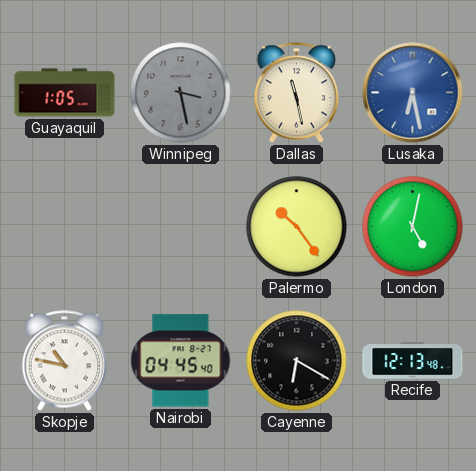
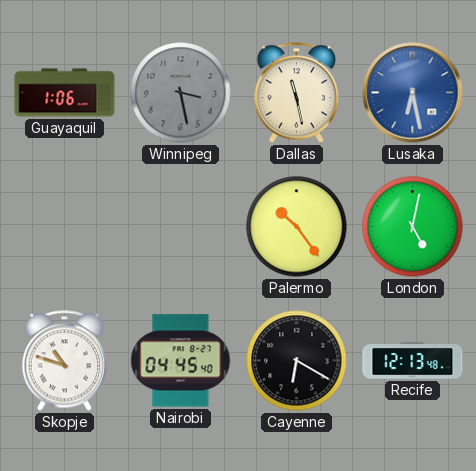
Guayaquil: 1:05 -> 1:06
Skopje: 10:47 -> 10:48
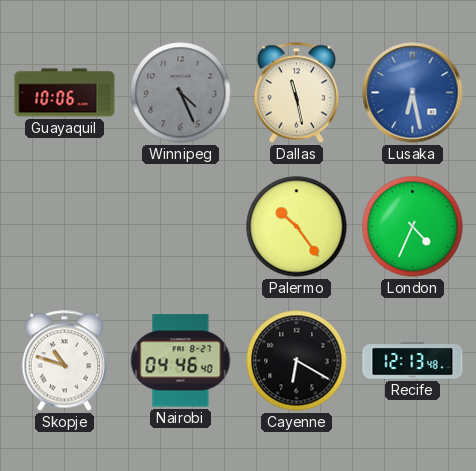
Guayaquil: 1:06 -> 10:06
Winnipeg: 3:28 -> 4:26
London: 5:02 -> 4:34
Nairobi: 04:45 -> 04:46
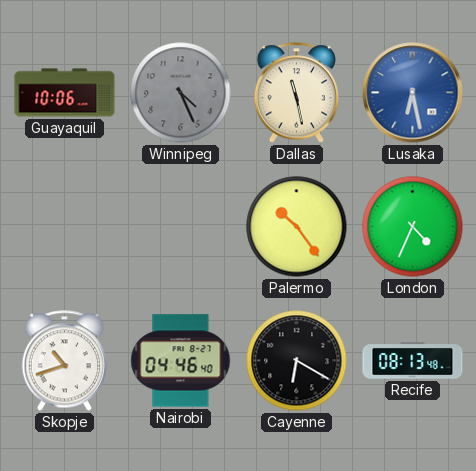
Skopje: 10:48 -> 10:42
Recife: 12:13 -> 08:13
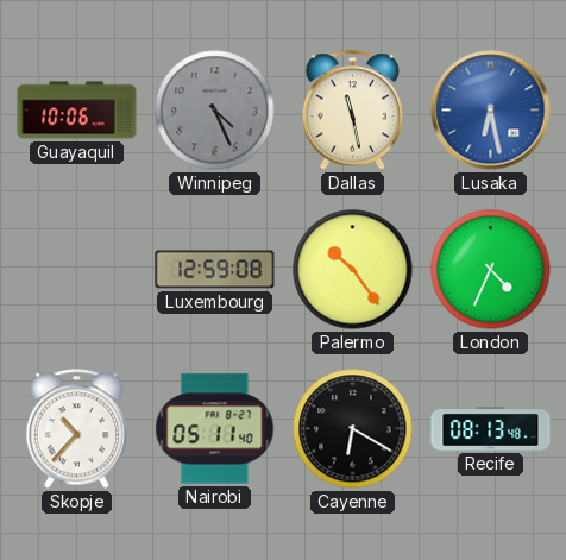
Luxembourg: none -> 12:59
Skopje: 10:42 -> 10:37
Nairobi: 04:46 -> 05:11
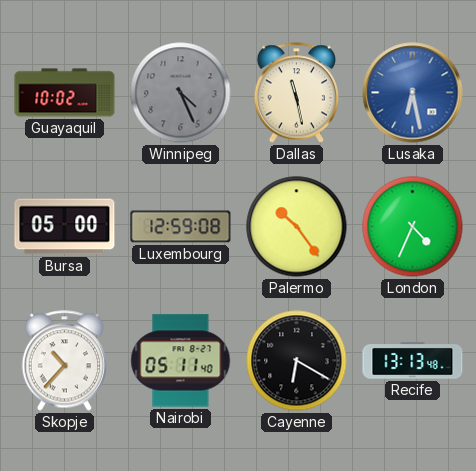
Guayaquil: 10:06 -> 10:02
Bursa: none -> 05:00
Recife: 08:13 -> 13:13
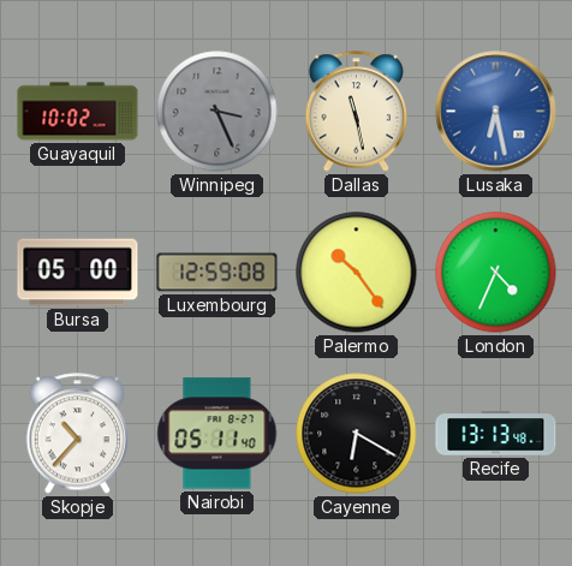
Winnipeg: 4:26 -> 3:26
